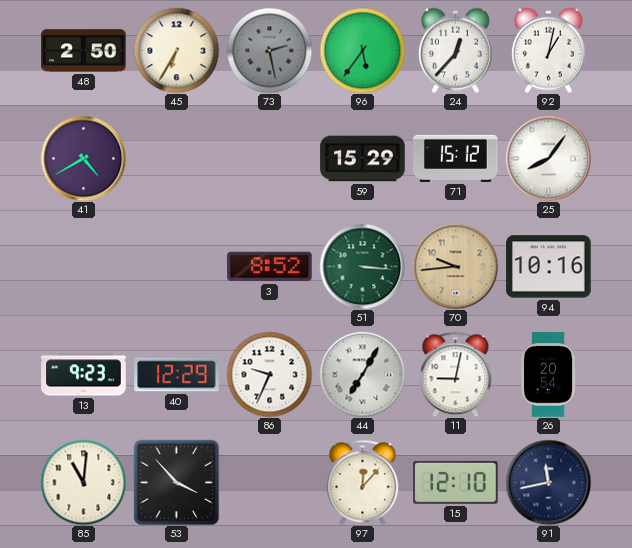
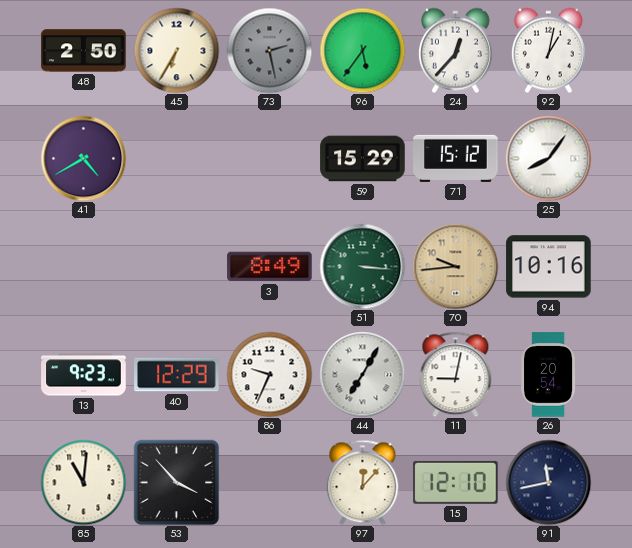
3: 8:52 -> 8:49
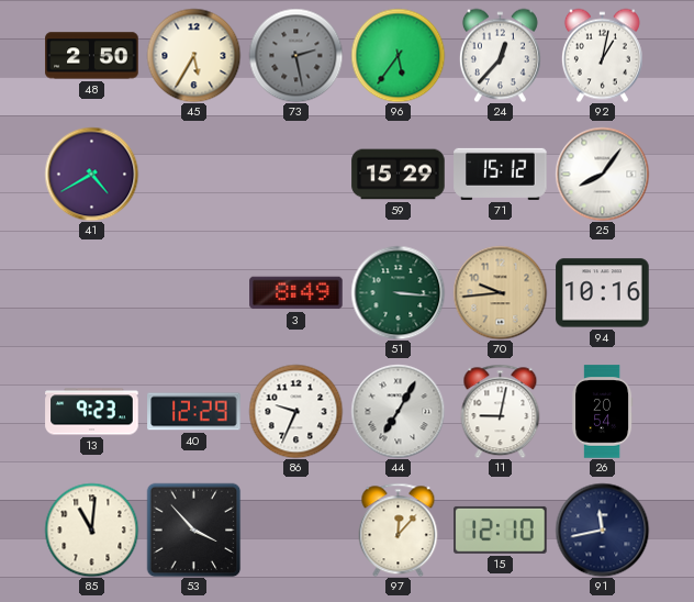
45: 6:35 -> 5:35
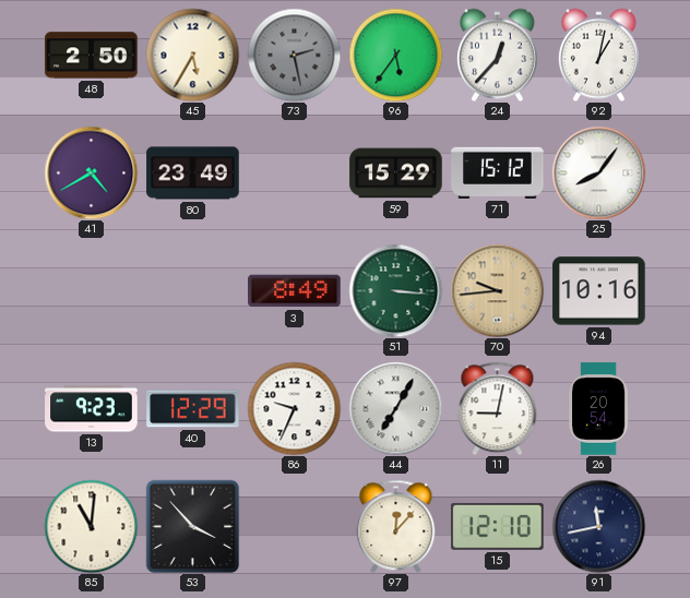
80: none -> 23:49
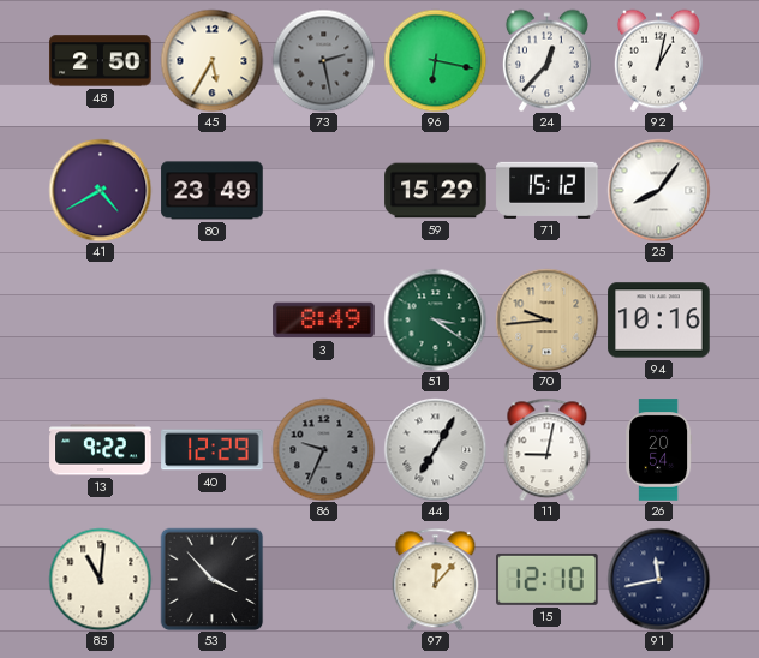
96: 5:36 -> 6:17
51: 3:16 -> 3:21
13: 9:23 -> 9:22
86 dial: white -> grey
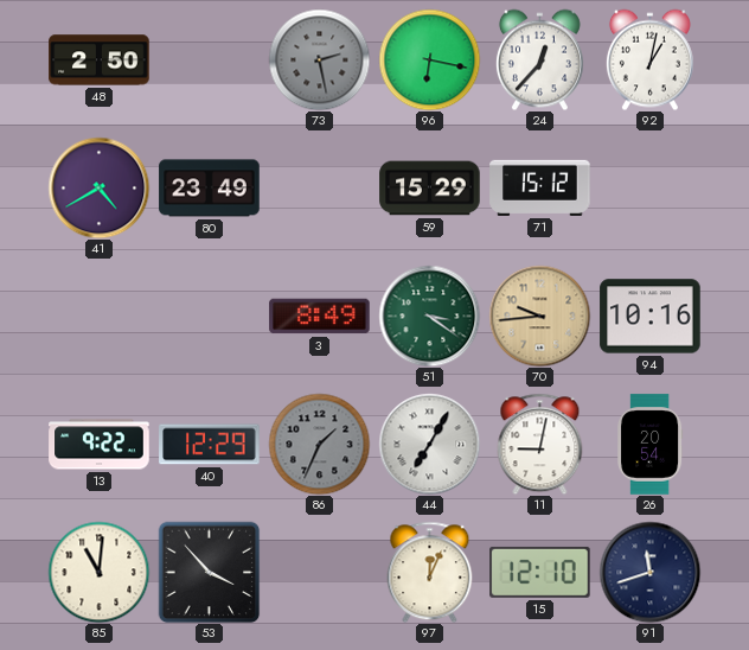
45: 5:35 -> none
25: 8:06 -> none
86: 9:34 -> 1:34
97: 12:07 -> 12:04
91: 11:43 -> 11:42
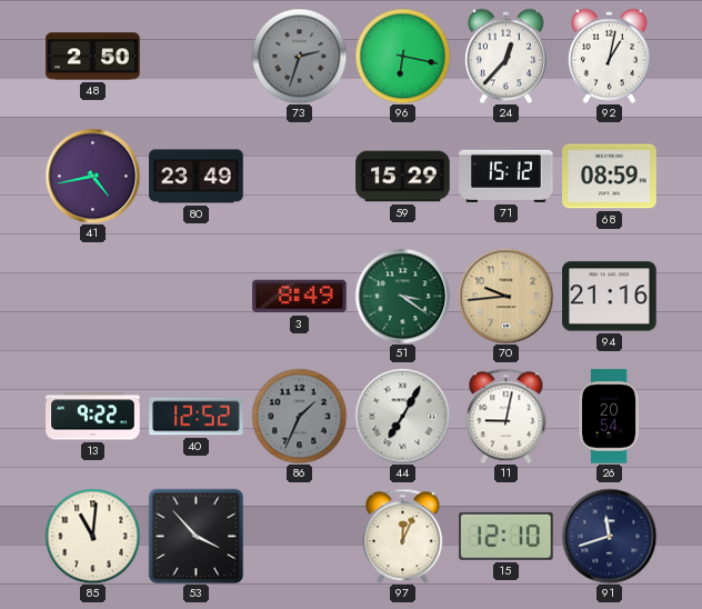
73: 2:28 -> 2:33
41: 4:40 -> 4:43
68: none -> 08:59
94: 10:16 -> 21:16
40: 12:29 -> 12:52
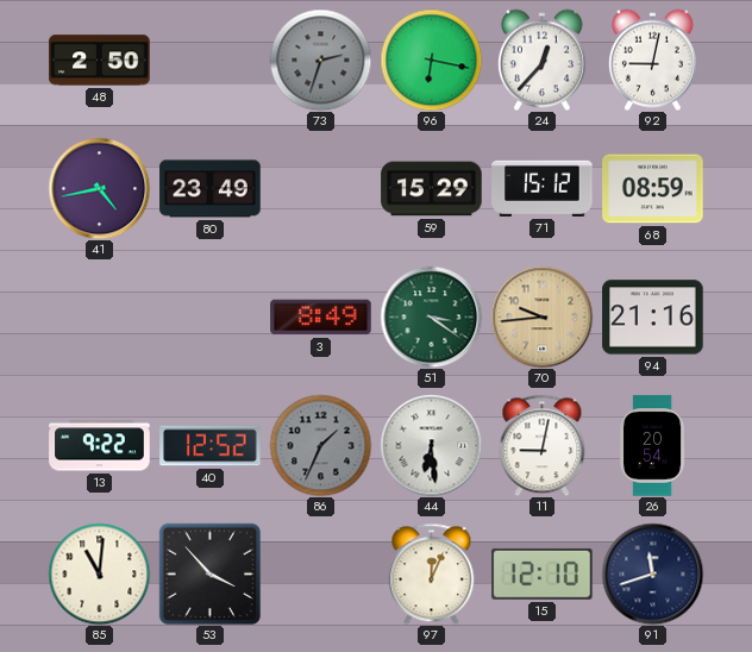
92: 1:02 -> 9:02
44: 7:05 -> 6:29
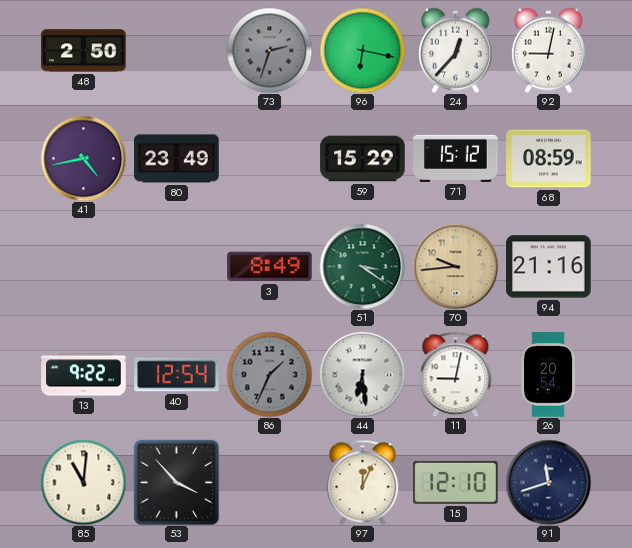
40: 12:52 -> 12:54
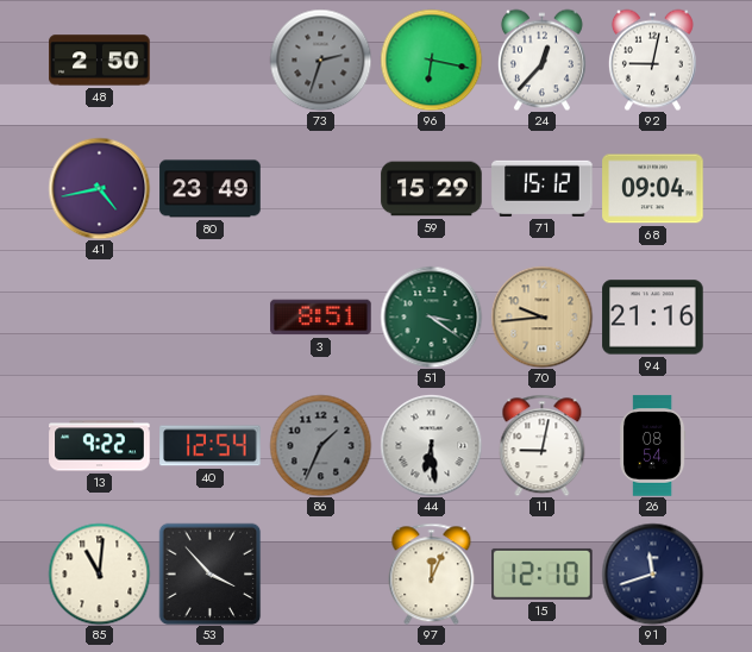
68: 08:59 -> 09:04
3: 8:49 -> 8:51
26: 20:54 -> 08:54
